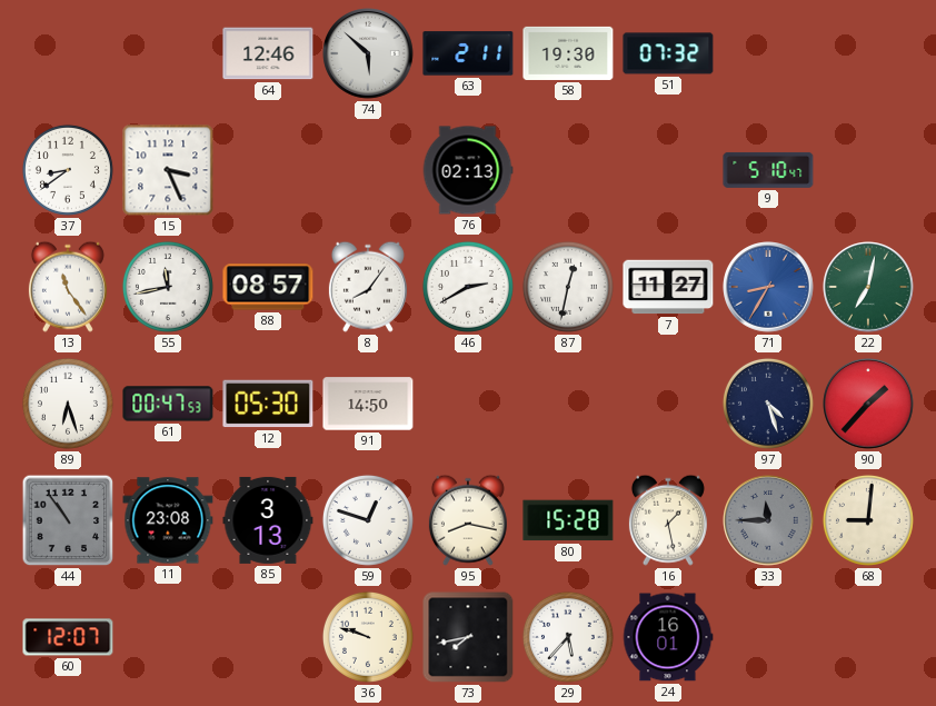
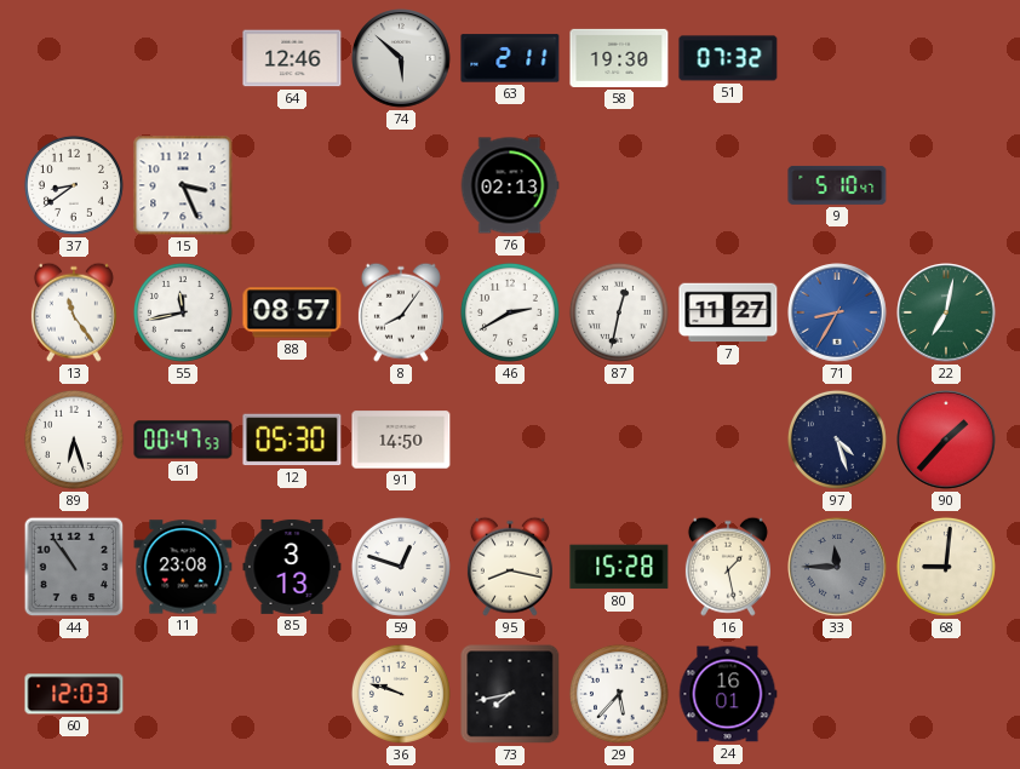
60: 12:07 -> 12:03
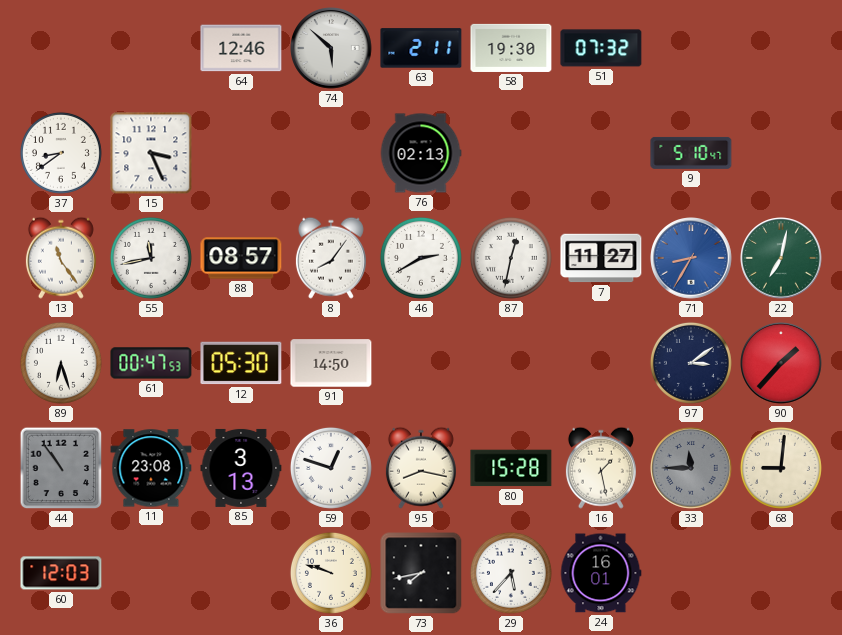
97: 4:27 -> 3:09
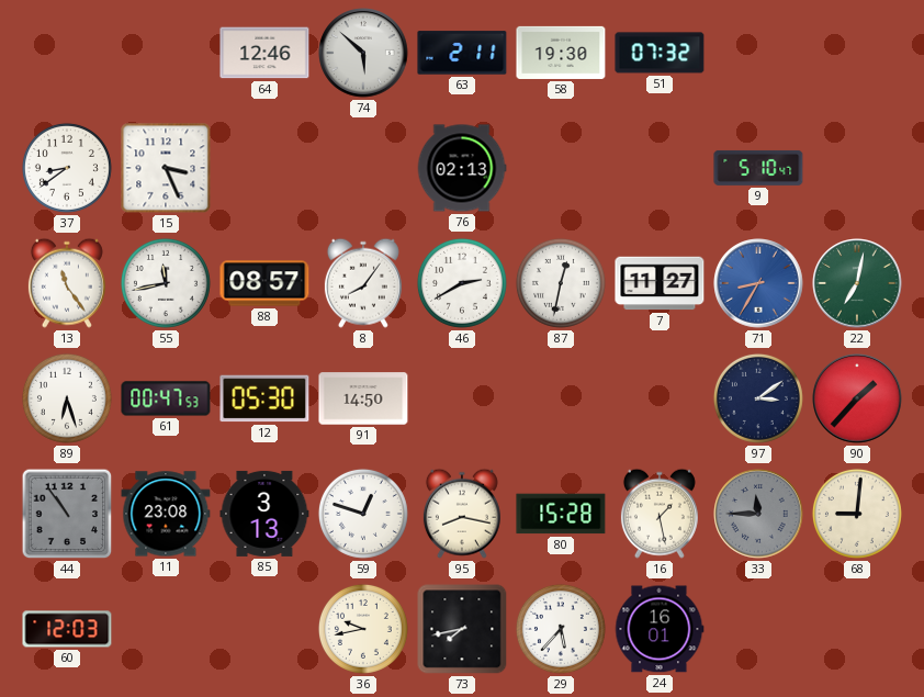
36: 9:48 -> 9:43
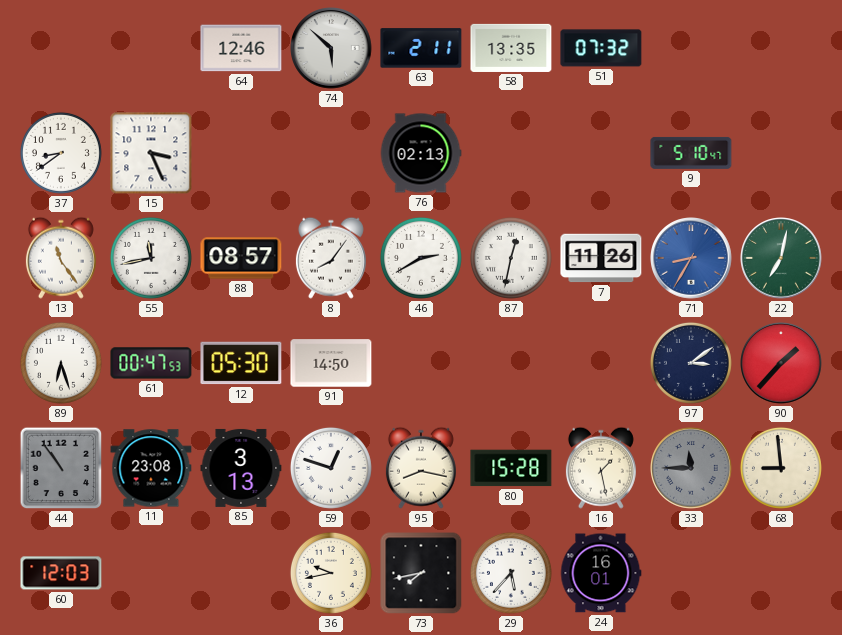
58: 19:30 -> 13:35
7: 11:27 -> 11:26
68: 9:01 -> 8:59
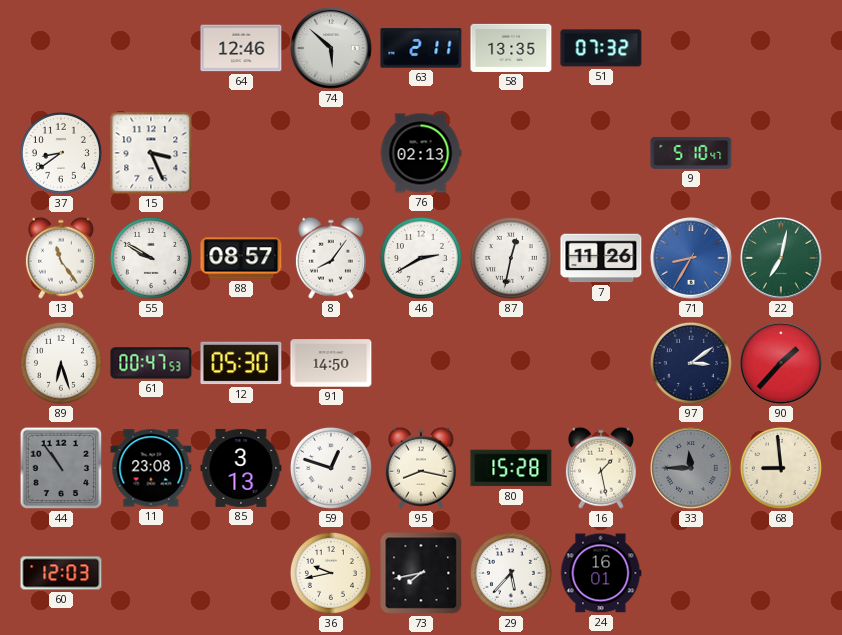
55: 11:43 -> 9:50
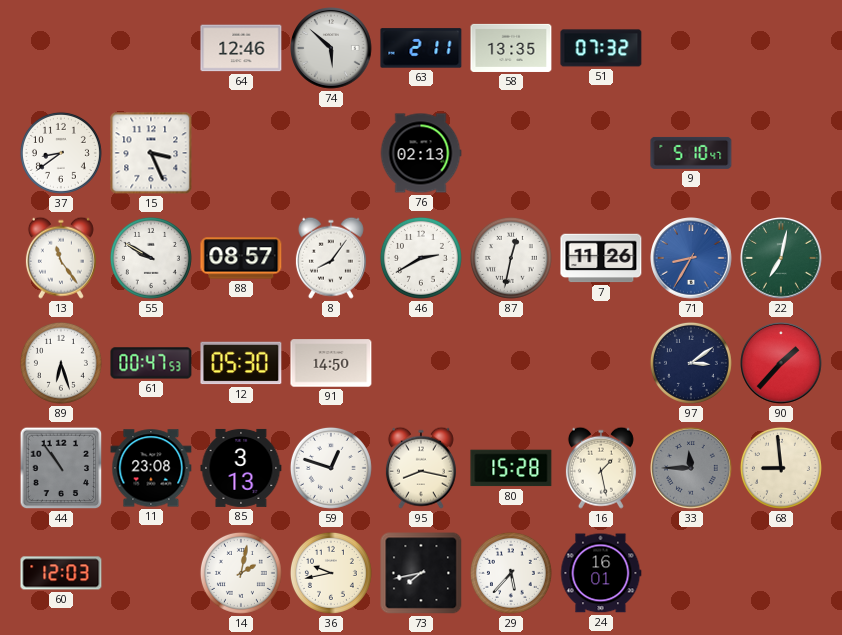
14: none -> 2:02
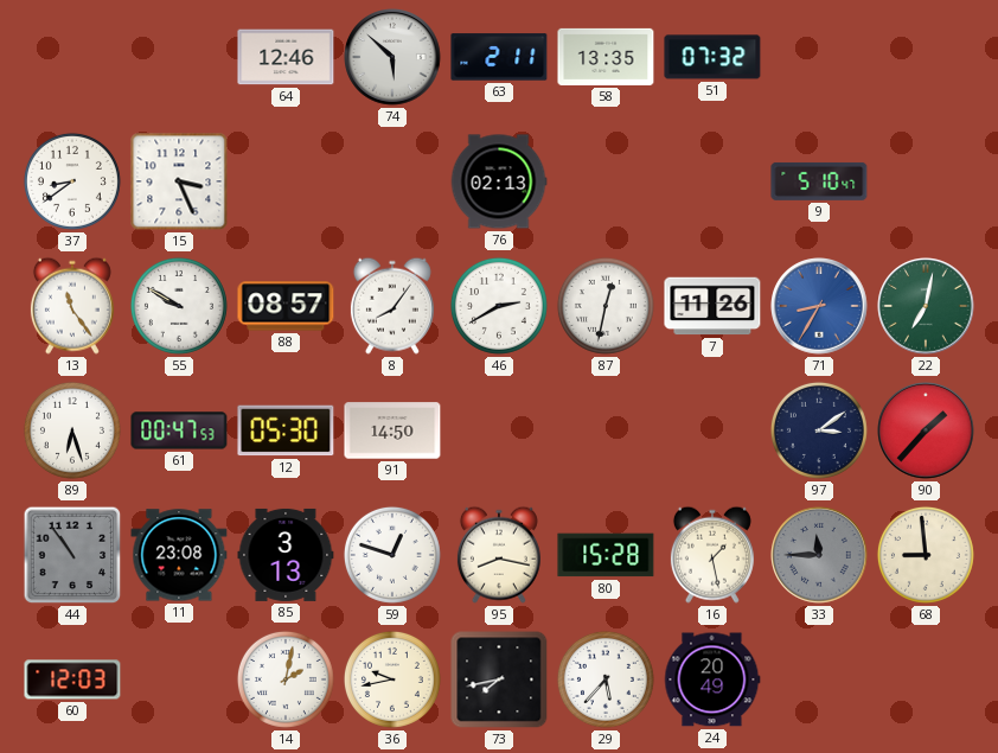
24: 16:01 -> 20:49
